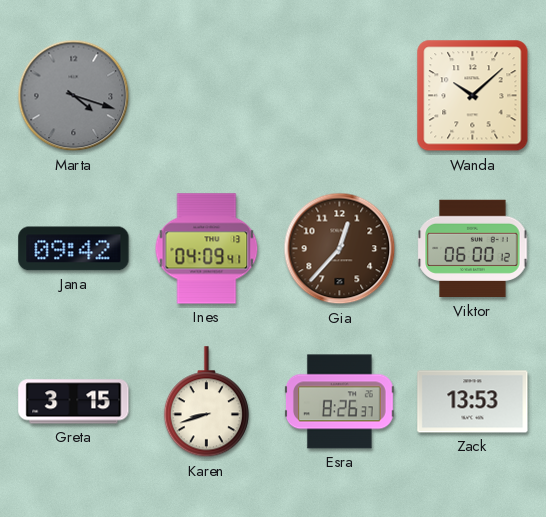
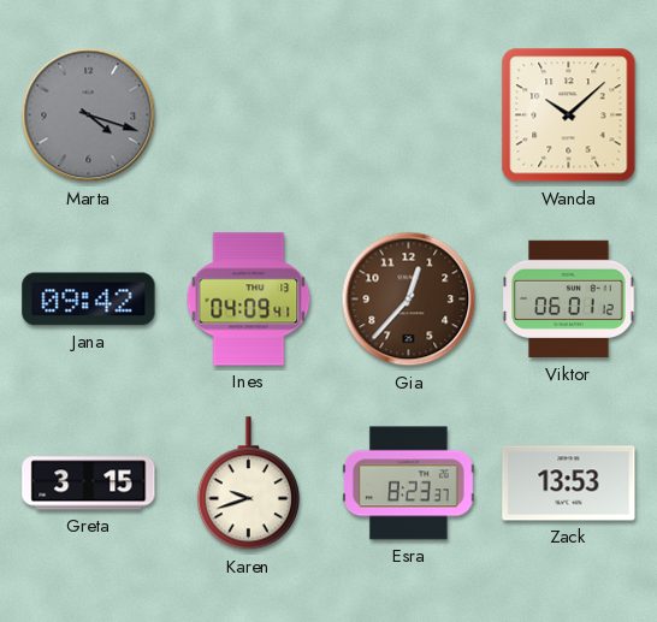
Viktor: 06:00 -> 06:01
Karen: 8:42 -> 9:42
Esra: 8:26 -> 8:23
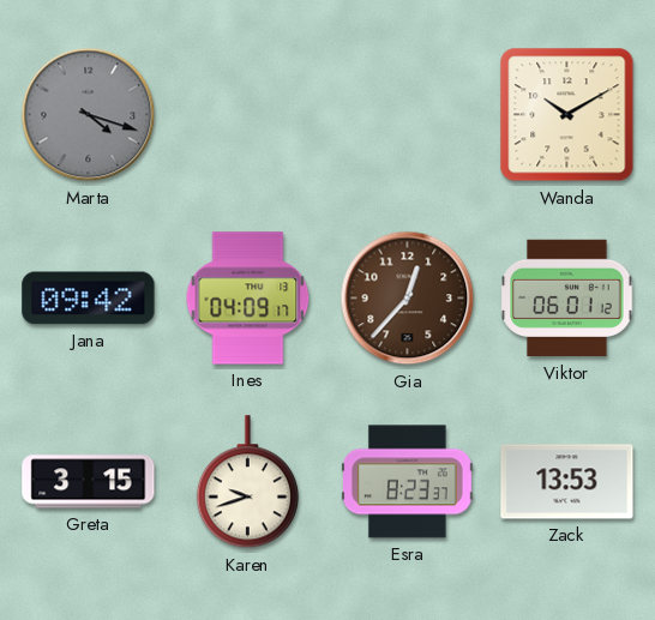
Wanda: 10:08 -> 10:10
Ines: 04:09:41 -> 04:09:17
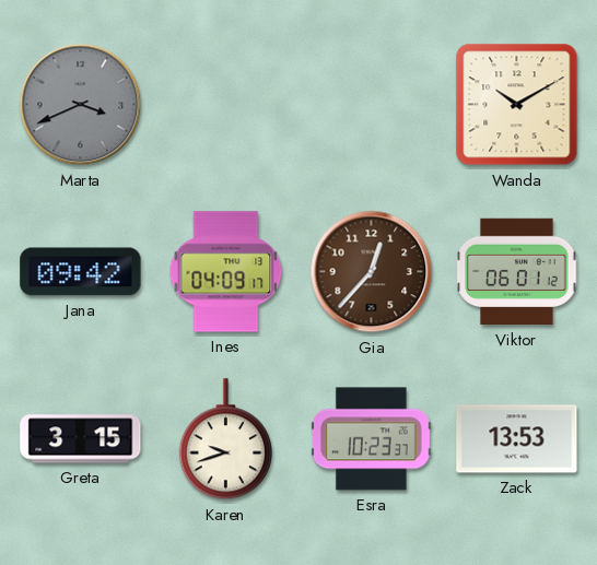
Marta: 4:18 -> 3:41
Esra: 8:23 -> 10:23
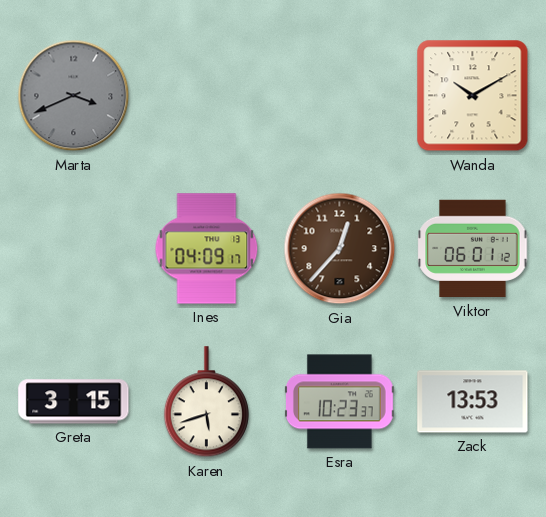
Jana: 09:42 -> none
Karen: 9:42 -> 5:42
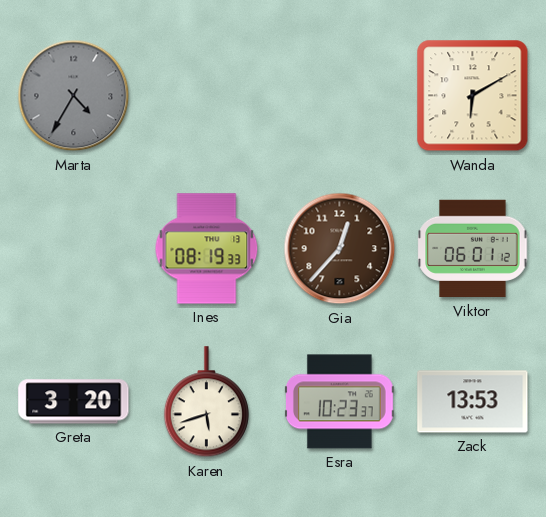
Marta: 3:41 -> 4:35
Wanda: 10:10 -> 6:10
Ines: 04:09 -> 08:19
Greta: 3:15 -> 3:20
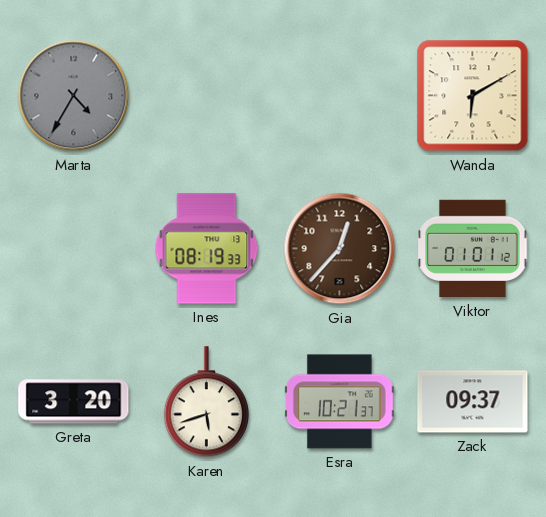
Viktor: 06:01 -> 01:01
Esra: 10:23 -> 10:21
Zack: 13:53 -> 09:37
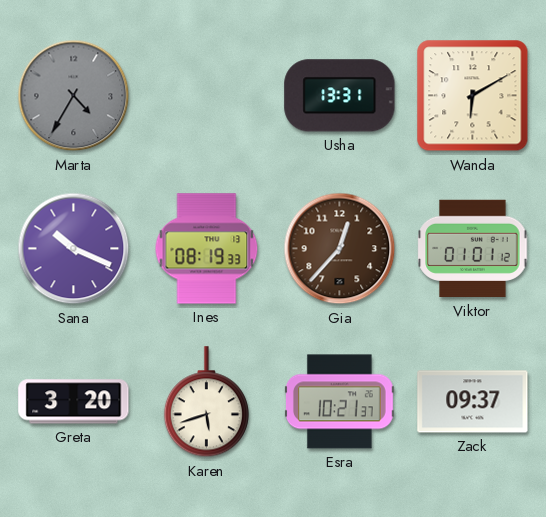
Usha: none -> 13:31
Sana: none -> 10:19
